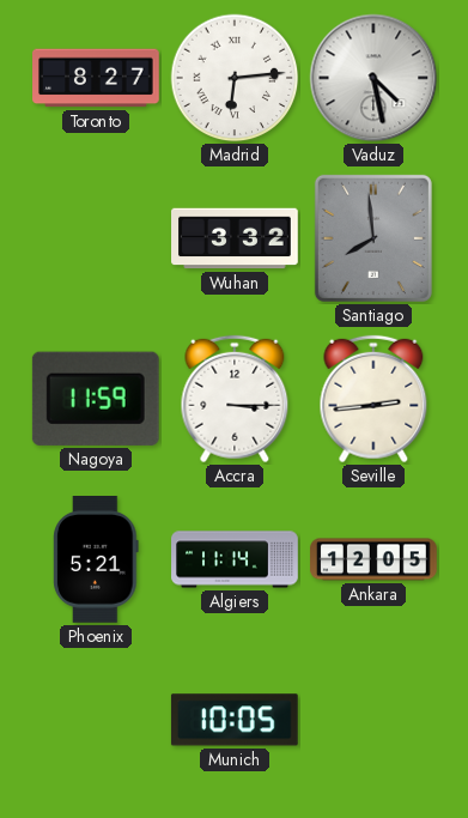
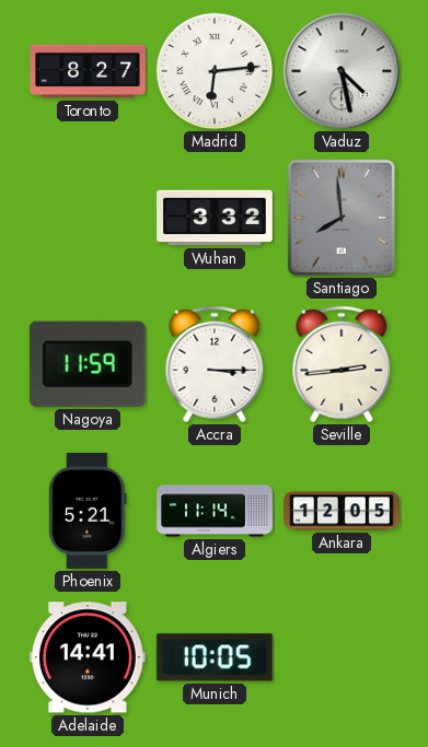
Adelaide: none -> 14:41
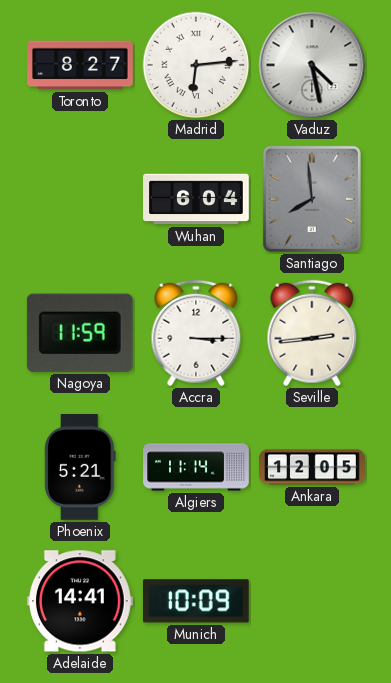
Wuhan: 3:32 -> 6:04
Munich: 10:05 -> 10:09
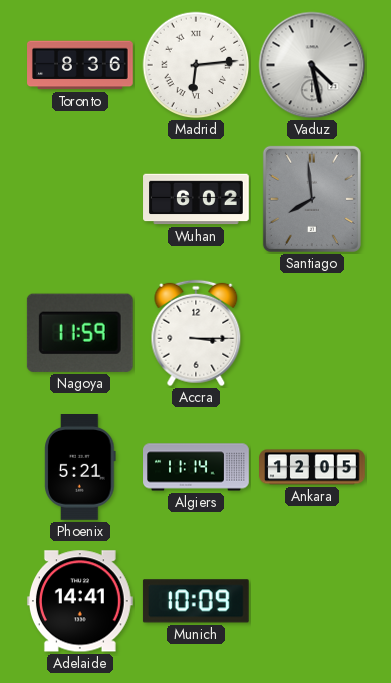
Toronto: 8:27 -> 8:36
Wuhan: 6:04 -> 6:02
Seville: 2:44 -> none
